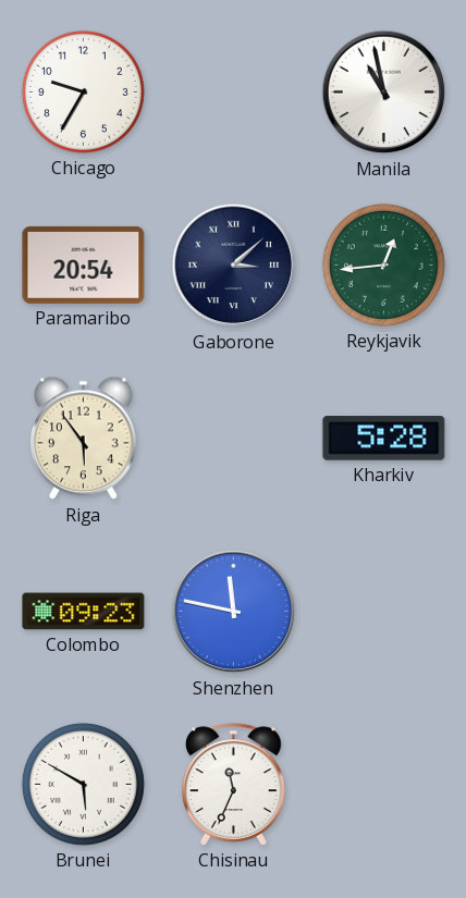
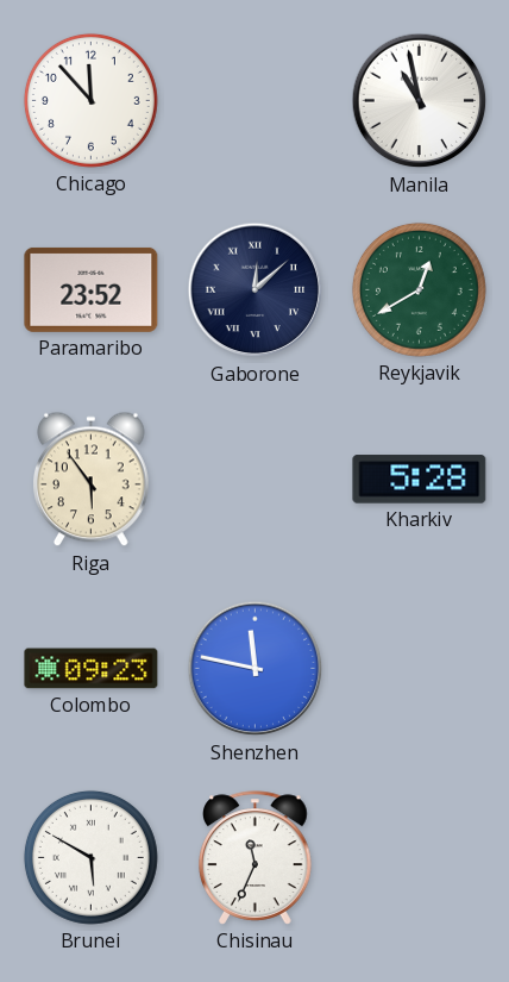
Chicago: 9:35 -> 11:53
Paramaribo: 20:54 -> 23:52
Gaborone: 3:08 -> 12:08
Reykjavik: 12:44 -> 12:40
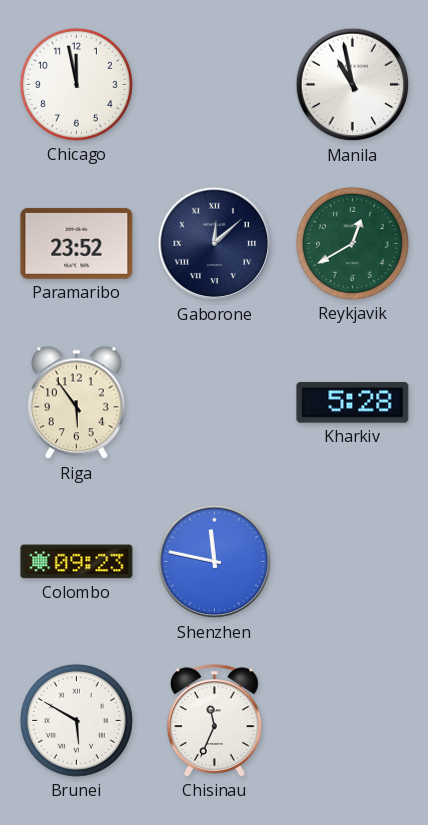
Chicago: 11:53 -> 11:58
